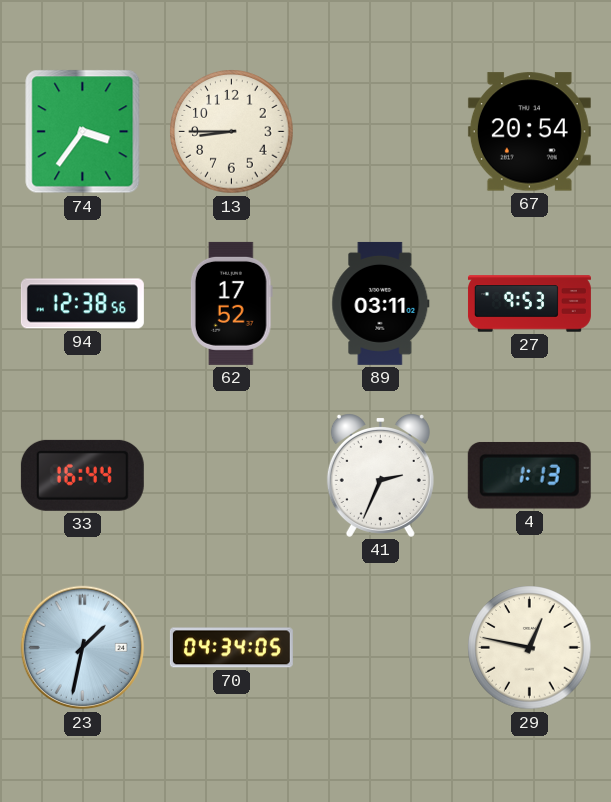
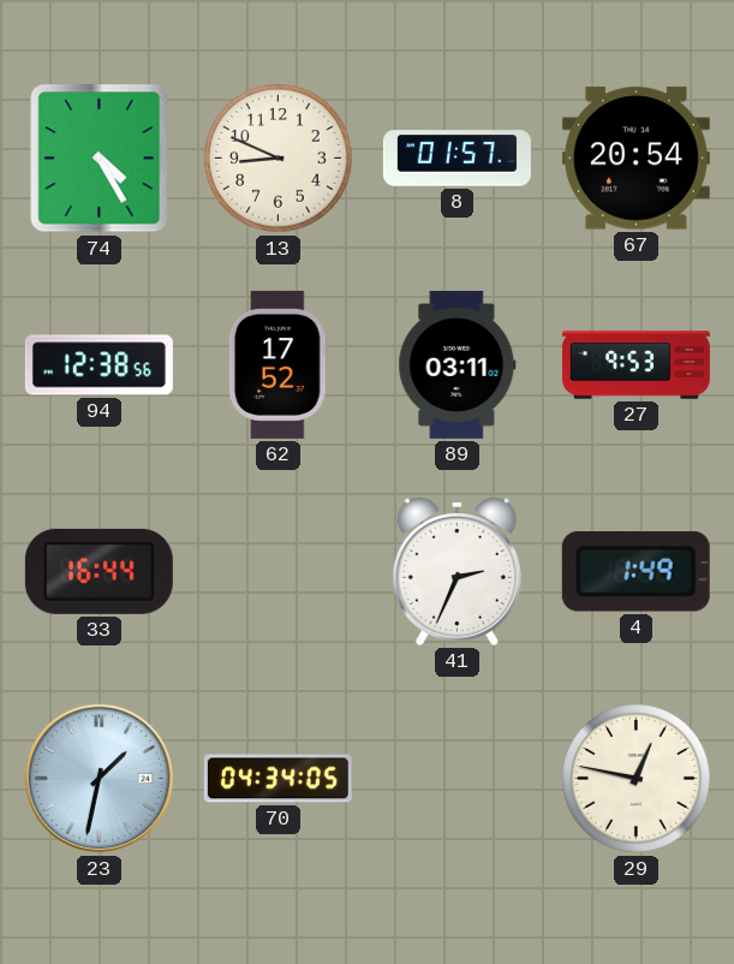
74: 3:36 -> 4:25
13: 8:45 -> 8:49
8: none -> 01:57
4: 1:13 -> 1:49
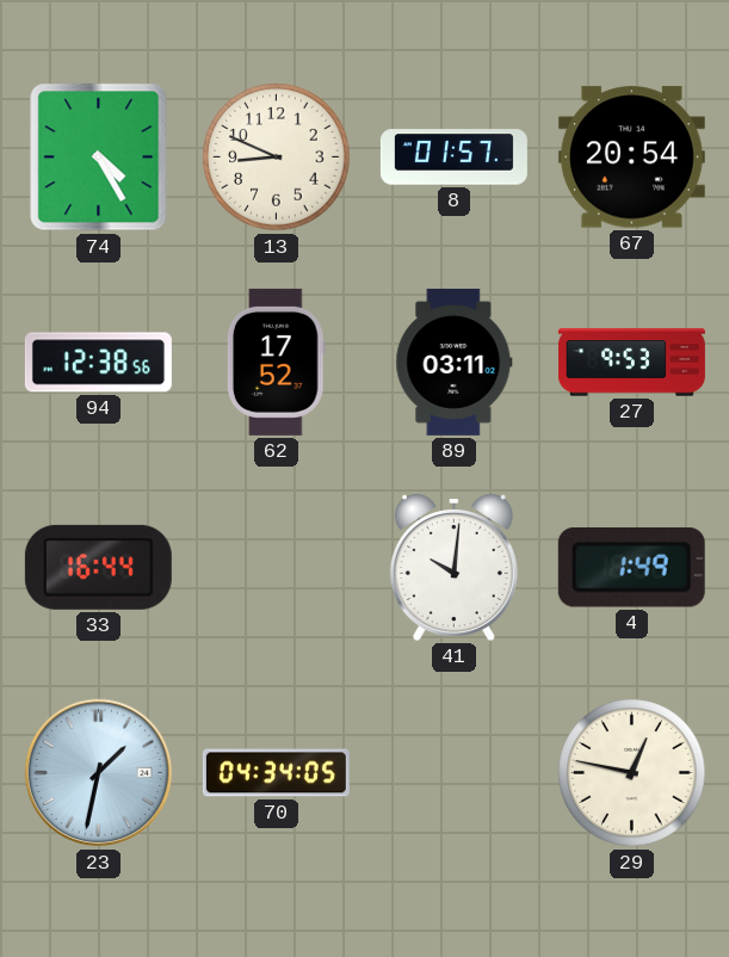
41: 2:34 -> 10:01
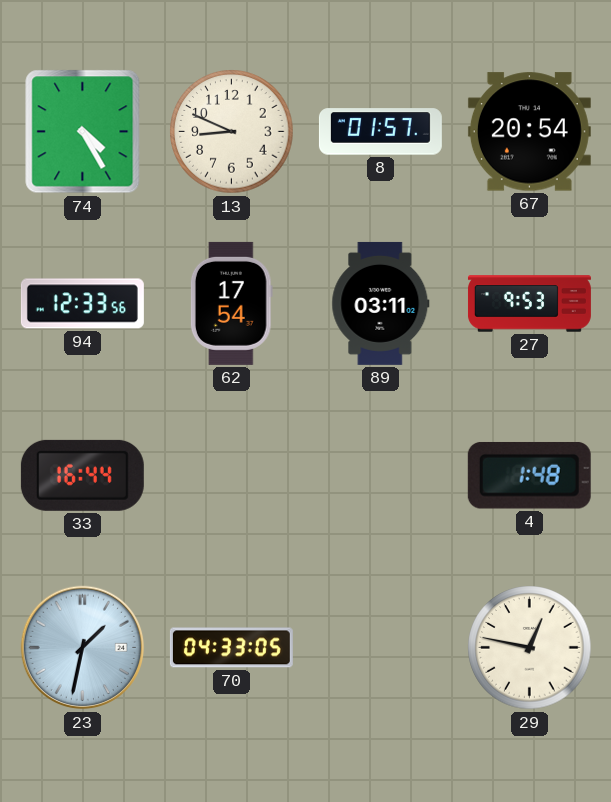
94: 12:38 -> 12:33
62: 17:52 -> 17:54
41: 10:01 -> none
4: 1:49 -> 1:48
70: 04:34 -> 04:33
